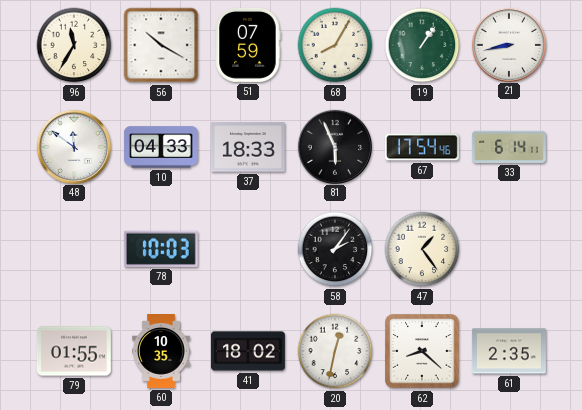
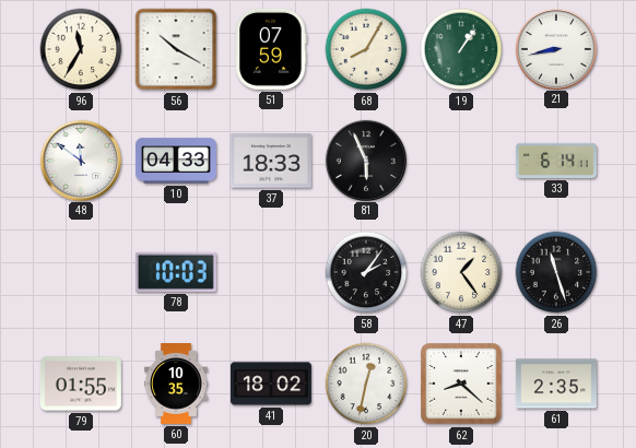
67: 17:54 -> none
26: none -> 11:27
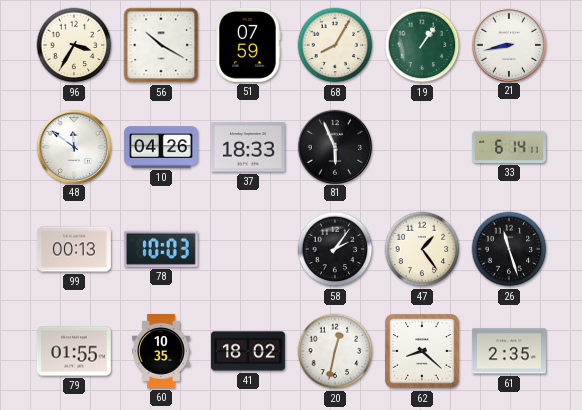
96: 11:35 -> 3:35
10: 04:33 -> 04:26
99: none -> 00:13
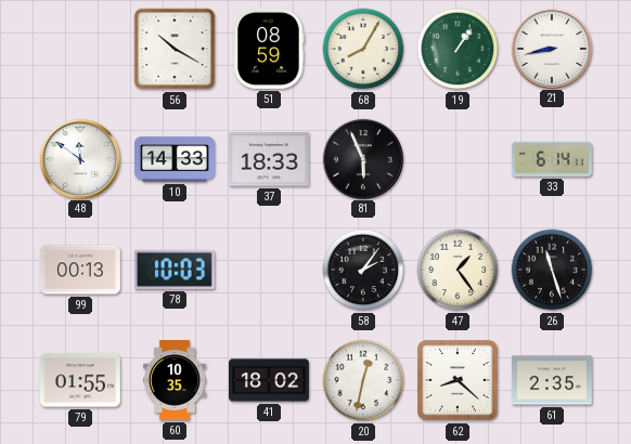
96: 3:35 -> none
51: 07:59 -> 08:59
10: 04:26 -> 14:33
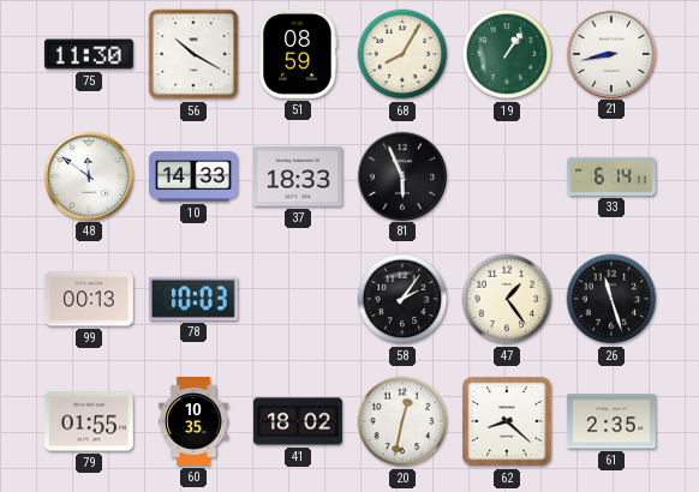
75: none -> 11:30
